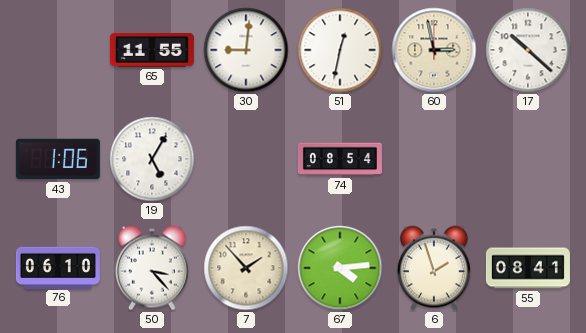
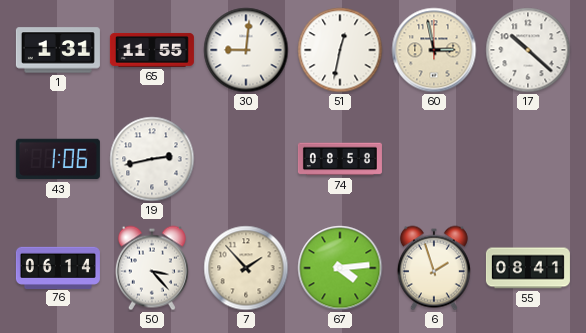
1: none -> 1:31
19: 5:05 -> 2:43
74: 08:54 -> 08:58
76: 06:10 -> 06:14
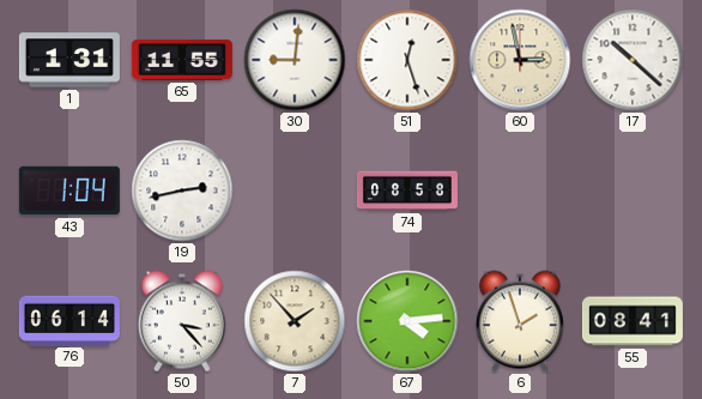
51: 12:32 -> 12:27
43: 1:06 -> 1:04
